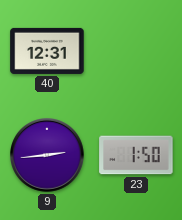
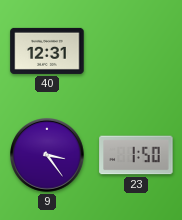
9: 2:44 -> 3:24
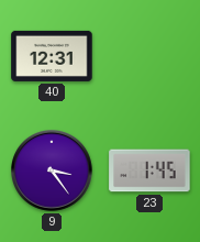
23: 1:50 -> 1:45
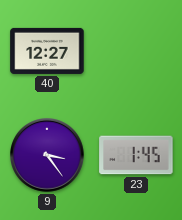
40: 12:31 -> 12:27
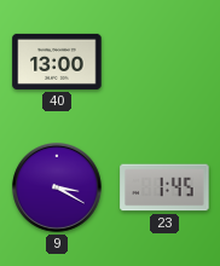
40: 12:27 -> 13:00
9: 3:24 -> 3:20
